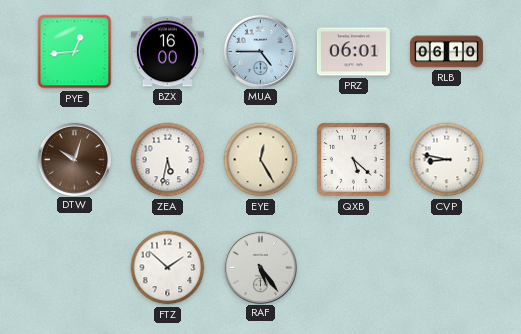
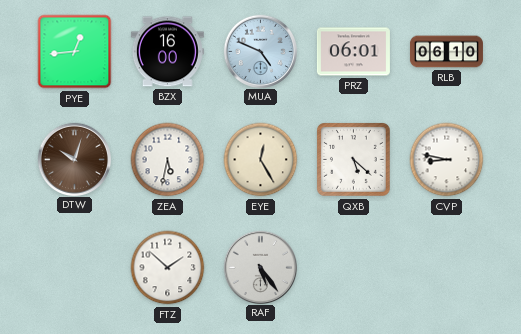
MUA: 4:45 -> 4:49
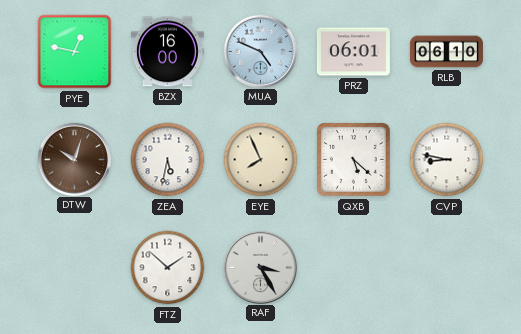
PYE: 12:44 -> 12:47
EYE: 12:25 -> 7:56
RAF: 5:24 -> 3:25
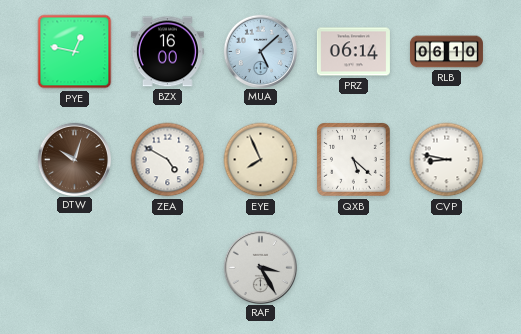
MUA: 4:49 -> 5:08
PRZ: 06:01 -> 06:14
ZEA: 5:32 -> 4:50
FTZ: 1:52 -> none
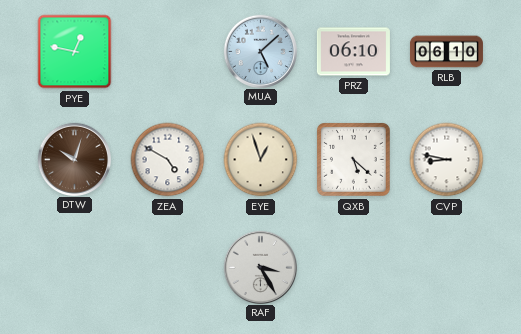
BZX: 16:00 -> none
PRZ: 06:14 -> 06:10
EYE: 7:56 -> 12:57
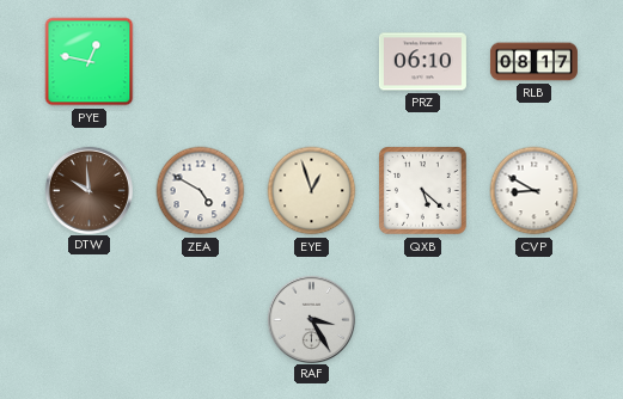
MUA: 5:08 -> none
RLB: 06:10 -> 08:17
DTW: 10:03 -> 9:59
CVP: 8:47 -> 8:50
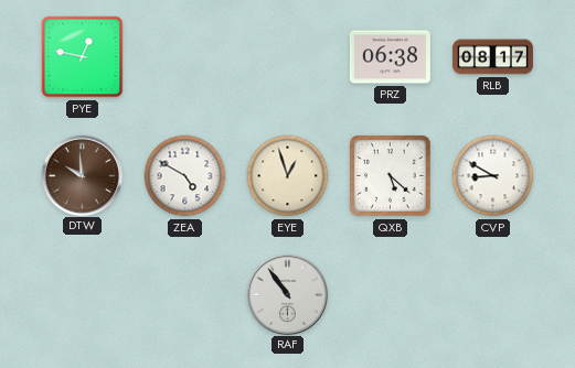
PRZ: 06:10 -> 06:38
RAF: 3:25 -> 10:54
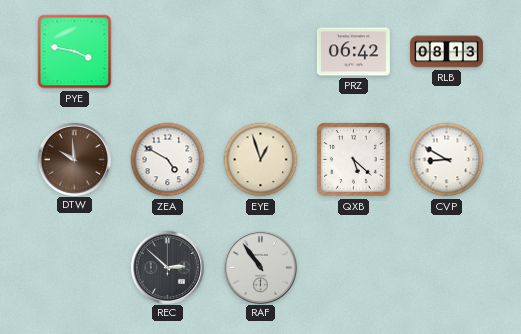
PYE: 12:47 -> 3:47
PRZ: 06:38 -> 06:42
RLB: 08:17 -> 08:13
REC: none -> 2:52
